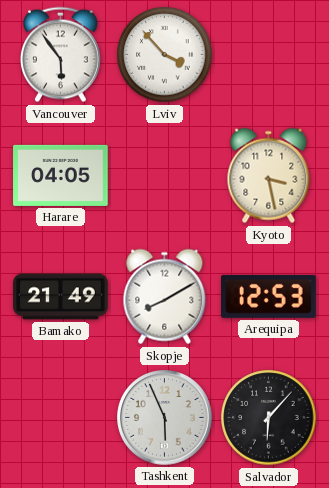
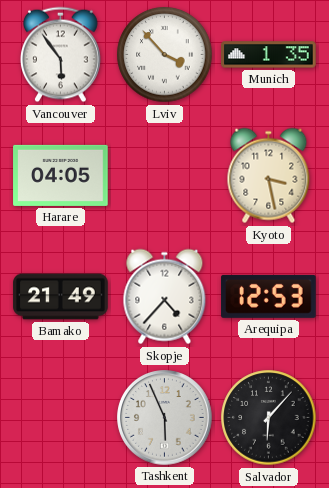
Munich: none -> 1:35
Skopje: 8:10 -> 4:37
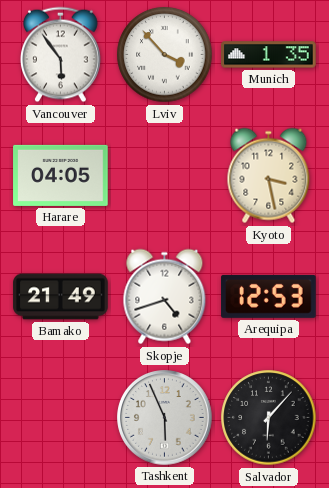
Skopje: 4:37 -> 4:42
